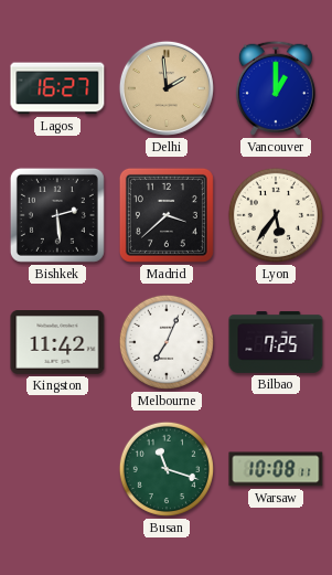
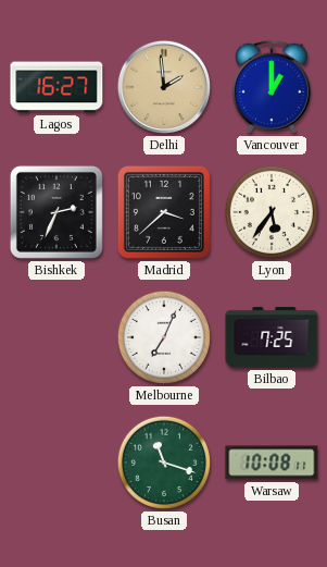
Bishkek: 2:29 -> 2:34
Kingston: 11:42 -> none
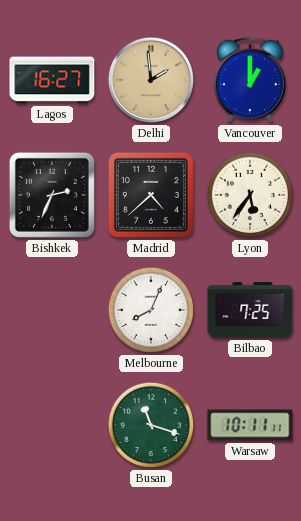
Madrid: 3:38 -> 4:38
Melbourne: 7:04 -> 8:04
Warsaw: 10:08 -> 10:11
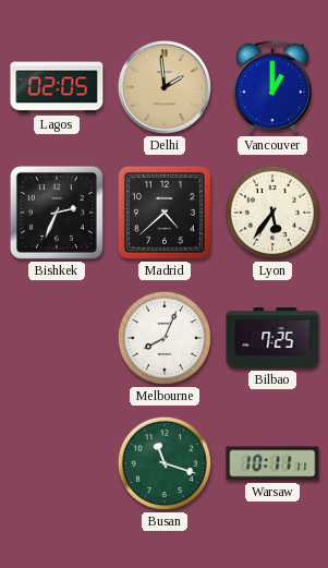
Lagos: 16:27 -> 02:05
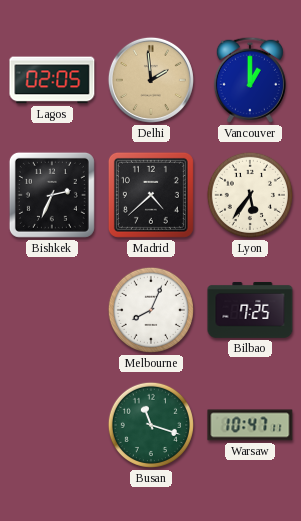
Warsaw: 10:11 -> 10:47
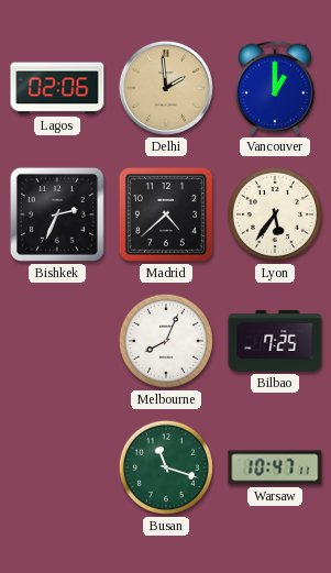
Lagos: 02:05 -> 02:06
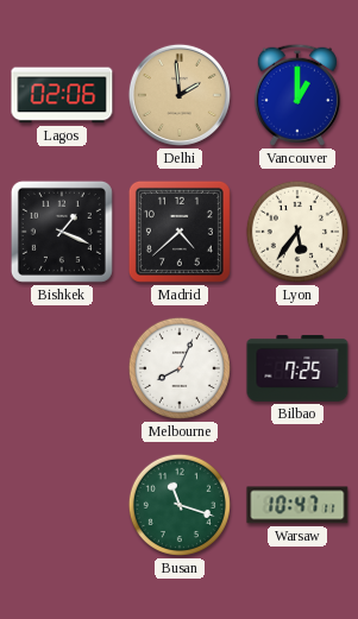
Bishkek: 2:34 -> 1:19
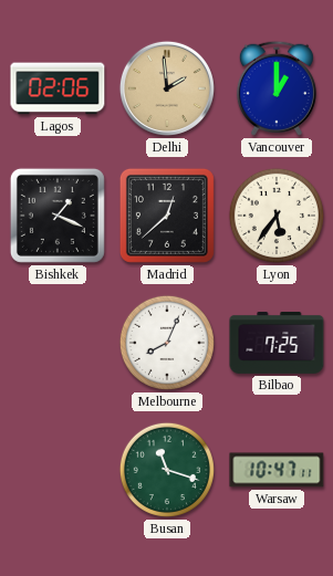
Madrid: 4:38 -> 12:38
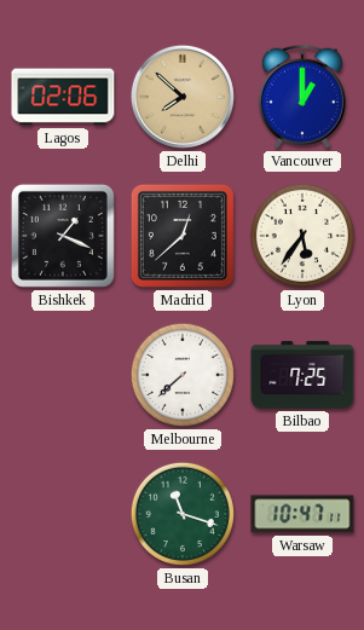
Delhi: 1:59 -> 7:52
Melbourne: 8:04 -> 7:38
